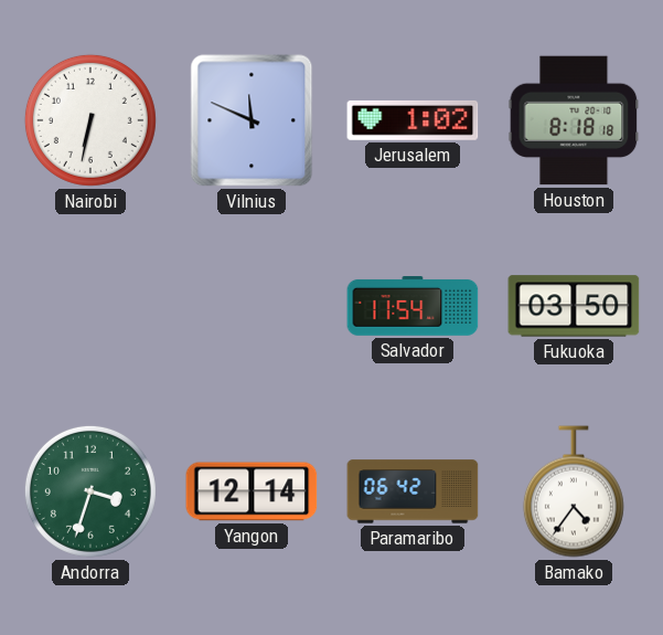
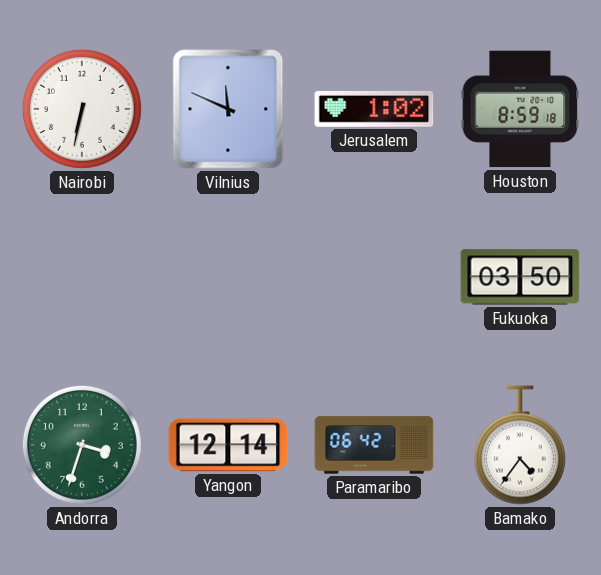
Houston: 8:18 -> 8:59
Salvador: 11:54 -> none
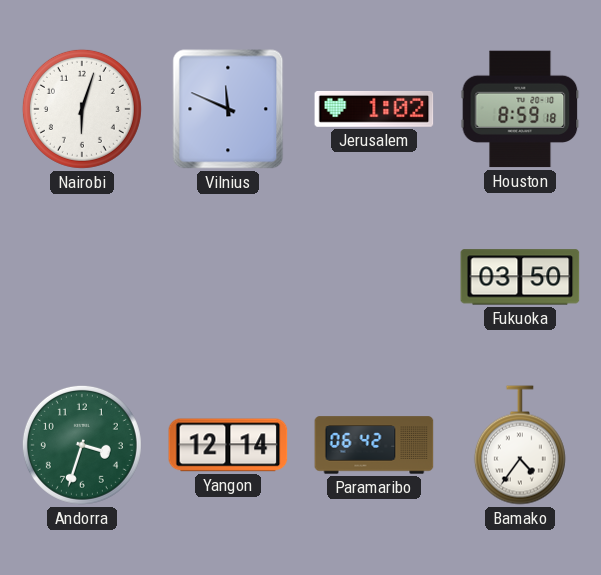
Nairobi: 6:32 -> 6:03
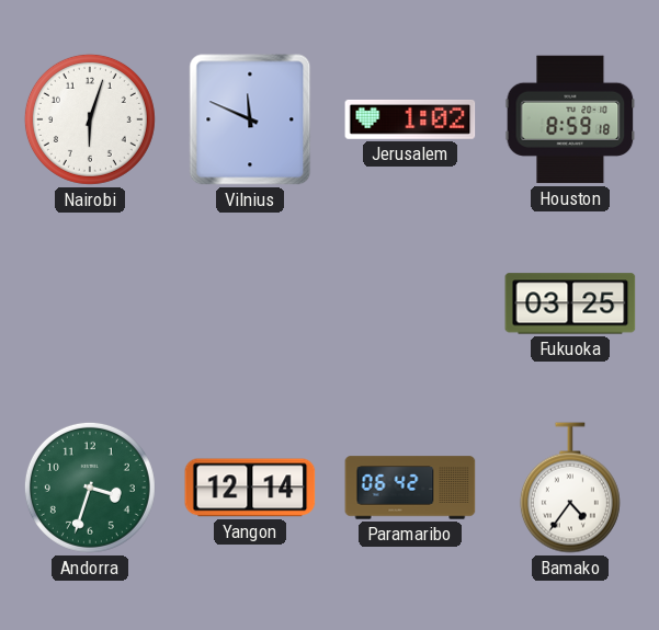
Fukuoka: 03:50 -> 03:25
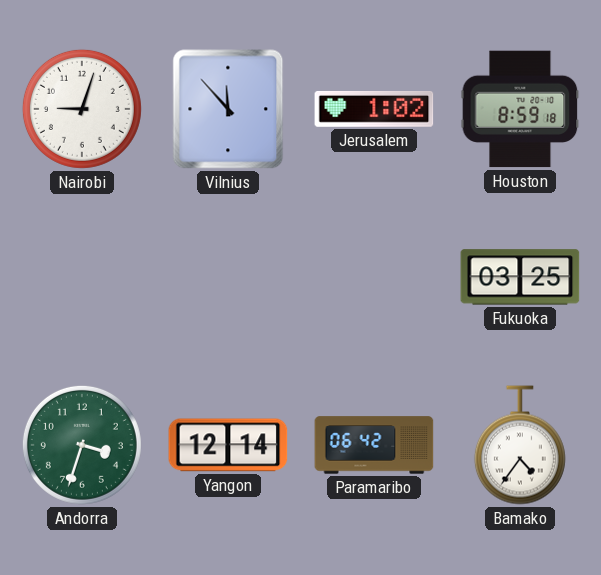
Nairobi: 6:03 -> 9:03
Vilnius: 11:49 -> 11:53
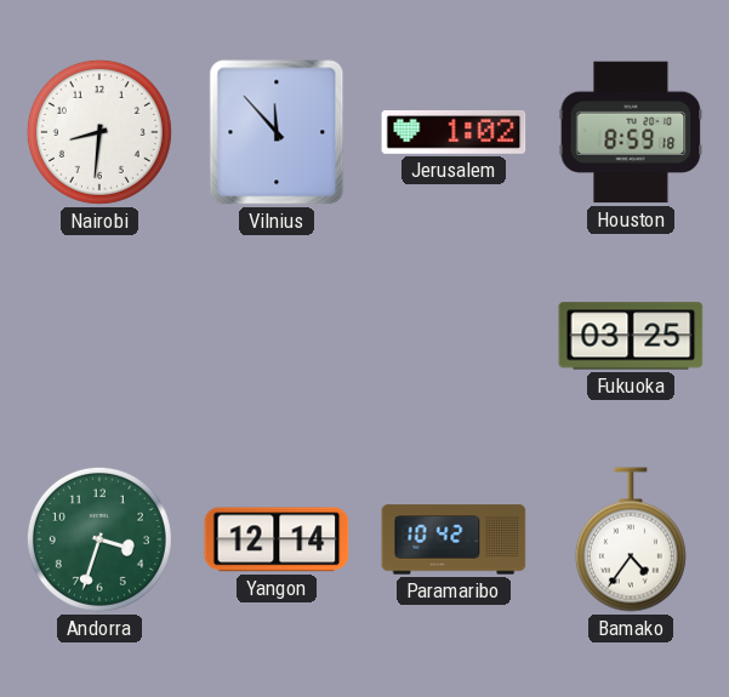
Nairobi: 9:03 -> 8:31
Paramaribo: 06:42 -> 10:42
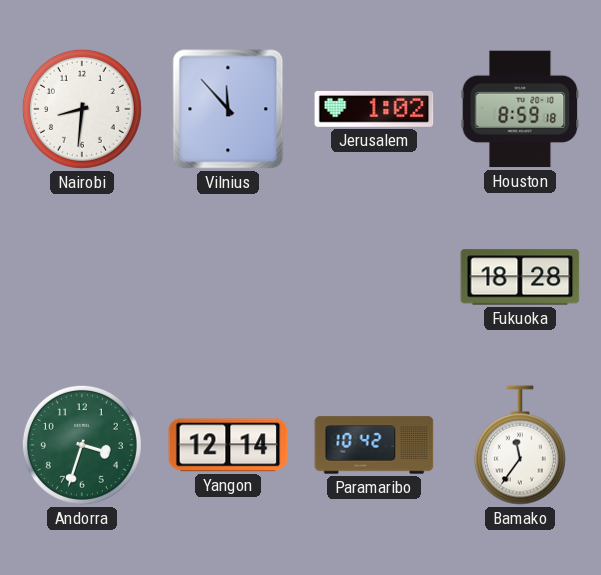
Fukuoka: 03:25 -> 18:28
Bamako: 4:36 -> 11:36
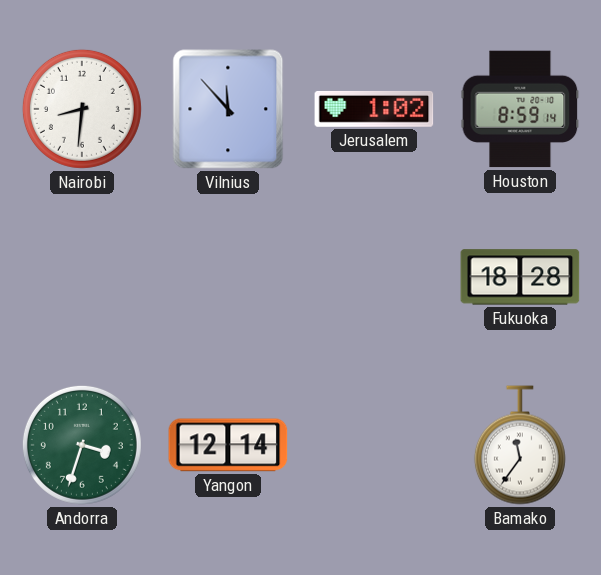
Houston: 8:59:18 -> 8:59:14
Paramaribo: 10:42 -> none
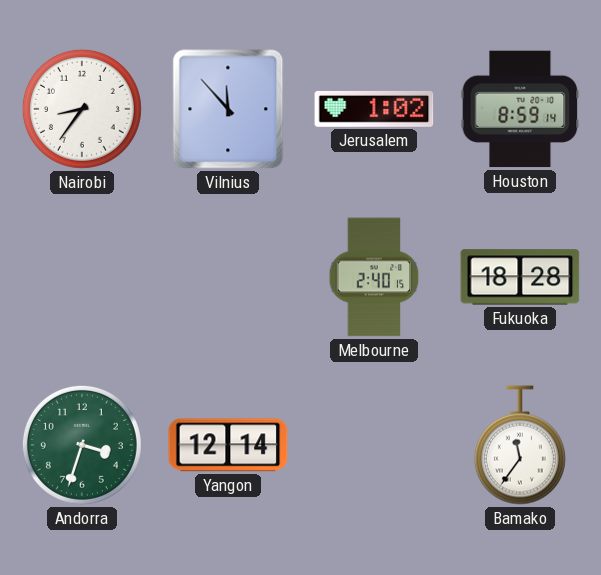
Nairobi: 8:31 -> 8:36
Melbourne: none -> 2:40
